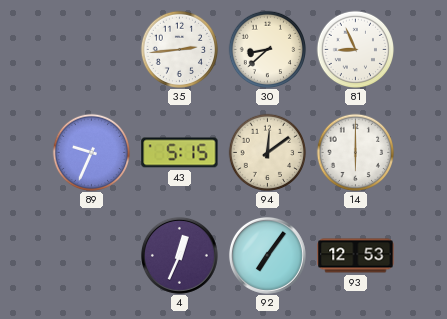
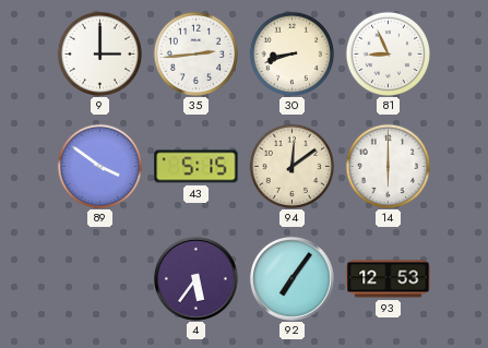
9: none -> 3:00
30: 8:38 -> 8:42
89: 9:34 -> 3:51
4: 12:34 -> 5:36
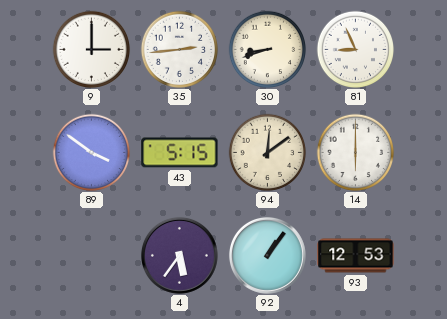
92: 7:06 -> 1:06
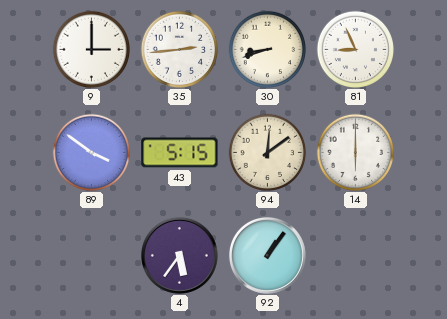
93: 12:53 -> none
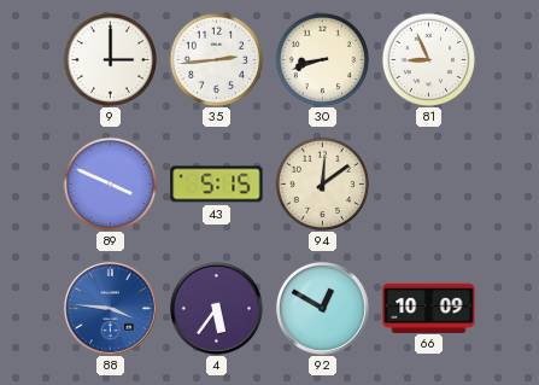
89: 3:51 -> 3:49
14: 6:00 -> none
88: none -> 3:46
92: 1:06 -> 12:50
66: none -> 10:09
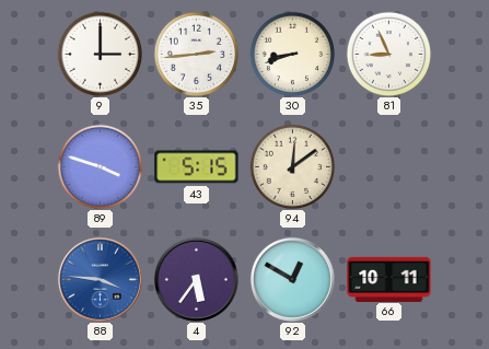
89: 3:49 -> 3:48
66: 10:09 -> 10:11
